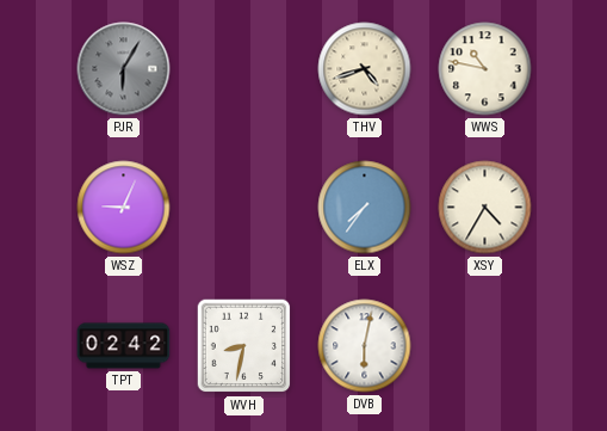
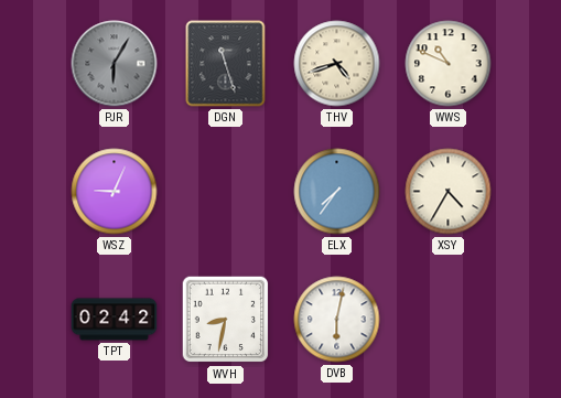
DGN: none -> 11:27
WWS: 10:47 -> 10:49
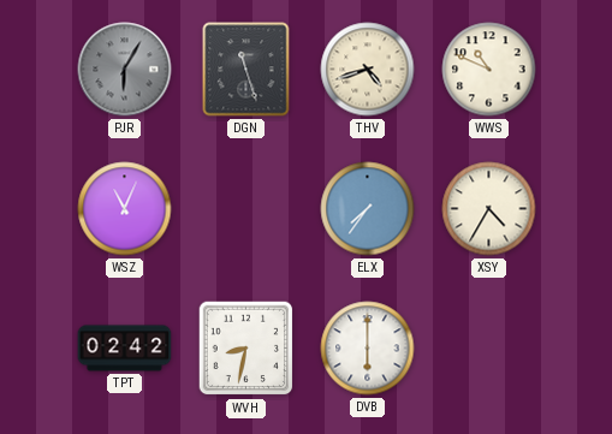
WSZ: 9:04 -> 11:04
DVB: 6:02 -> 6:00
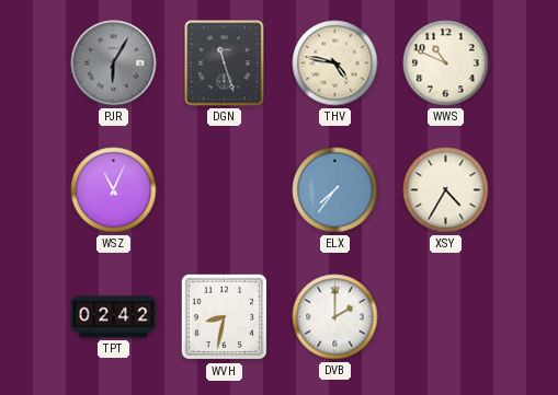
THV: 4:42 -> 4:47
DVB: 6:00 -> 2:00
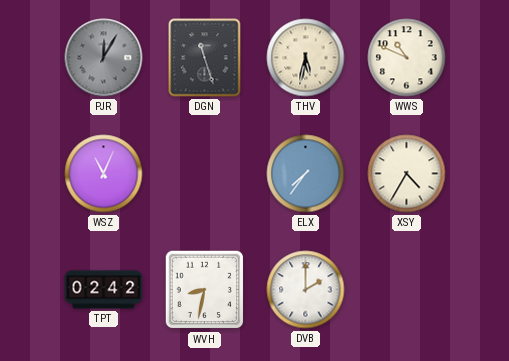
PJR: 6:05 -> 12:05
THV: 4:47 -> 5:32
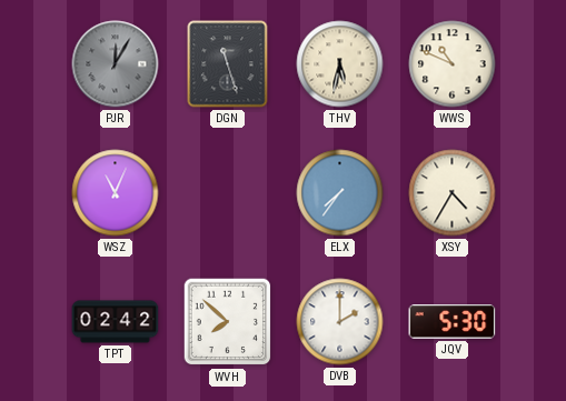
WVH: 8:32 -> 7:52
JQV: none -> 5:30
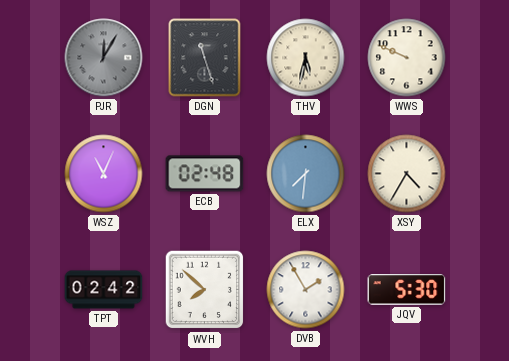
WWS: 10:49 -> 9:49
ECB: none -> 02:48
ELX: 7:36 -> 7:31
DVB: 2:00 -> 1:55
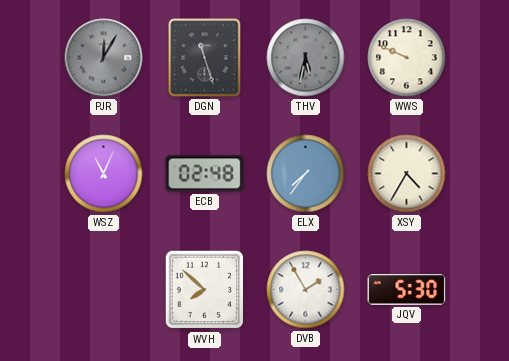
THV dial: cream -> grey
ELX: 7:31 -> 7:36
TPT: 02:42 -> none
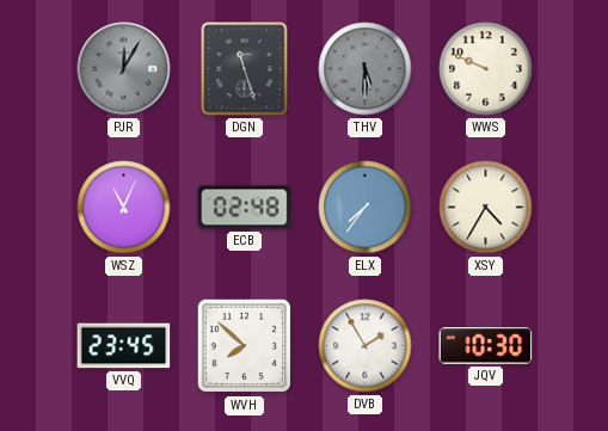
THV: 5:32 -> 5:30
VVQ: none -> 23:45
JQV: 5:30 -> 10:30
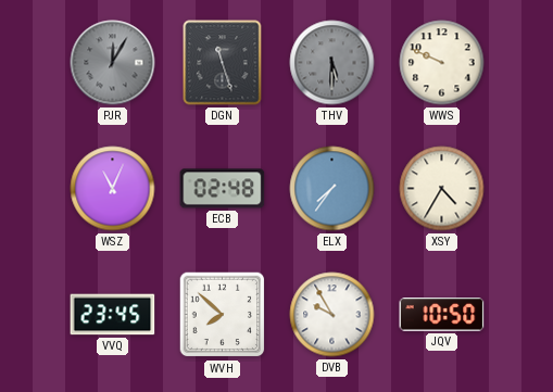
DVB: 1:55 -> 9:55
JQV: 10:30 -> 10:50
